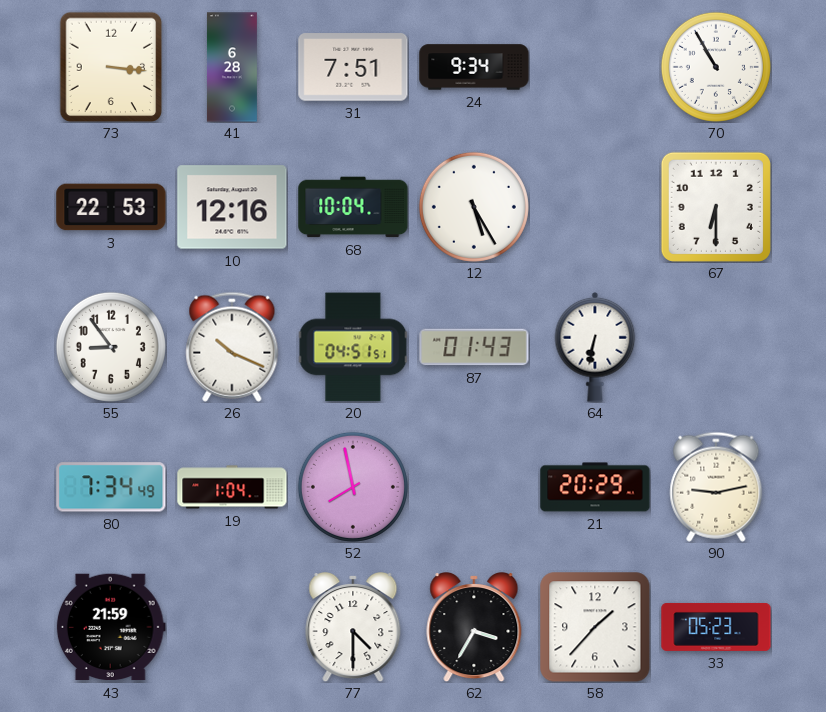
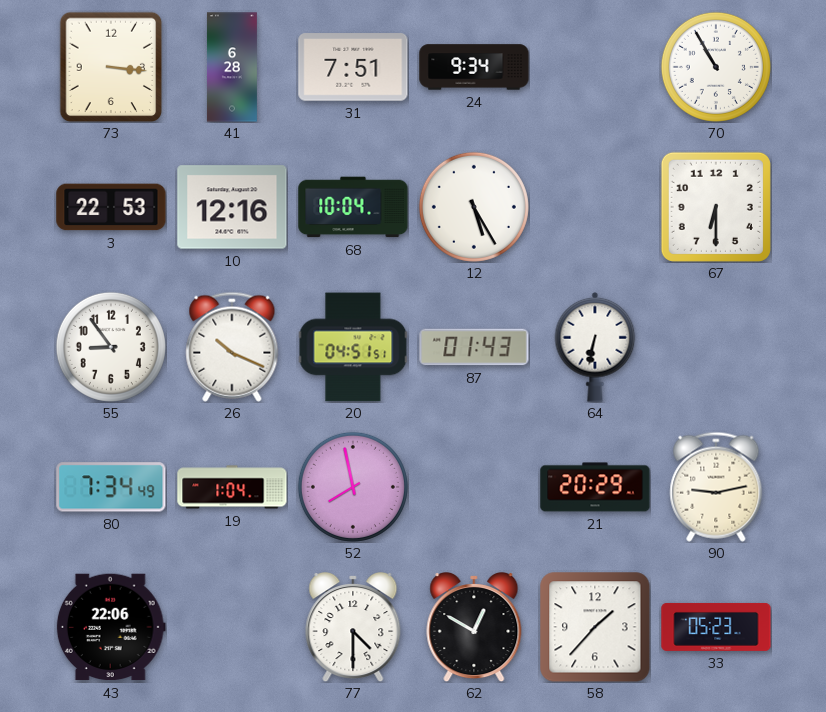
43: 21:59 -> 22:06
62: 3:35 -> 12:50
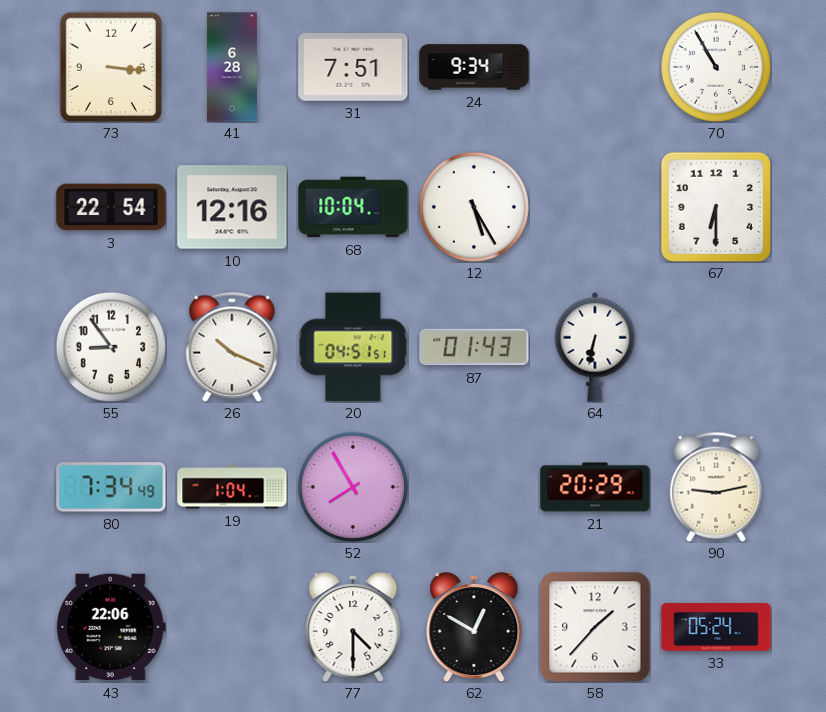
3: 22:53 -> 22:54
52: 7:58 -> 7:55
33: 05:23 -> 05:24
